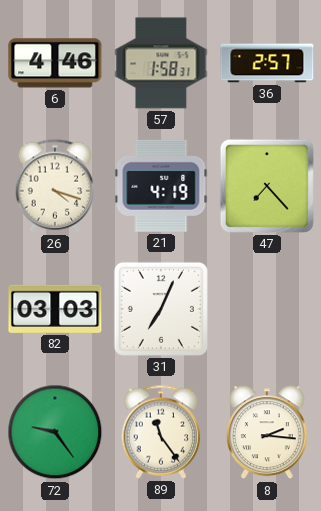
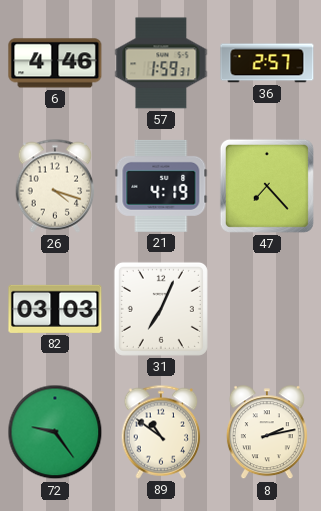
57: 1:58 -> 1:59
89: 11:24 -> 10:51
8: 2:16 -> 2:13
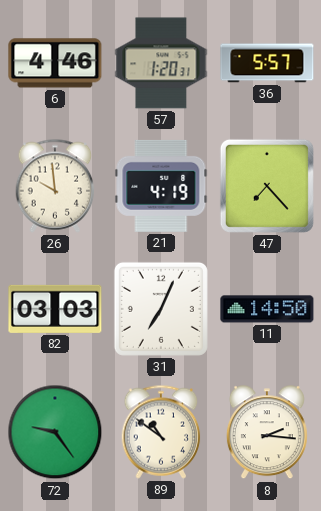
57: 1:59 -> 1:20
36: 2:57 -> 5:57
26: 4:18 -> 9:59
11: none -> 14:50
8: 2:13 -> 2:16
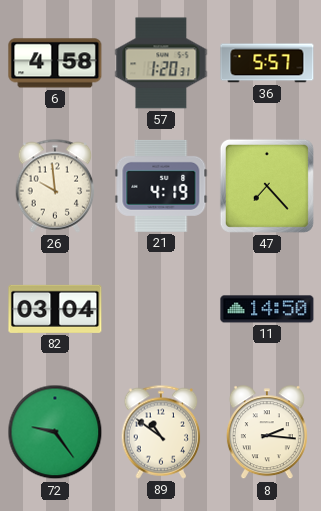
6: 4:46 -> 4:58
82: 03:03 -> 03:04
31: 7:04 -> none
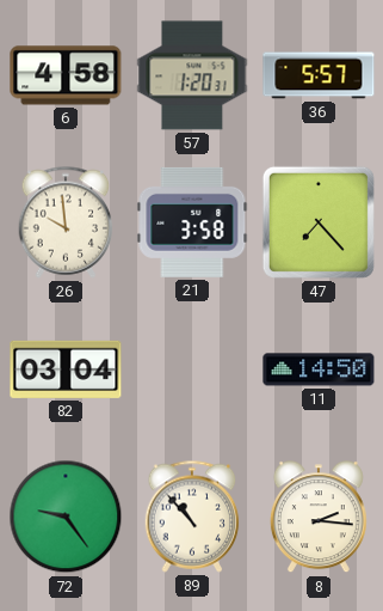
21: 4:19 -> 3:58
89: 10:51 -> 10:53
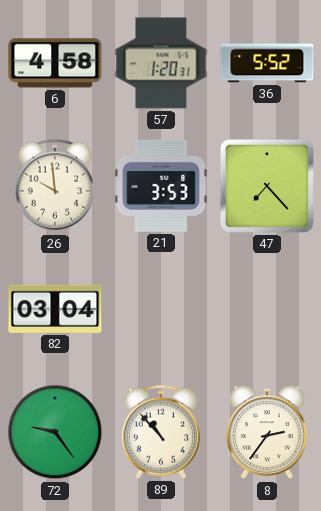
36: 5:57 -> 5:52
21: 3:58 -> 3:53
11: 14:50 -> none
8: 2:16 -> 2:36
